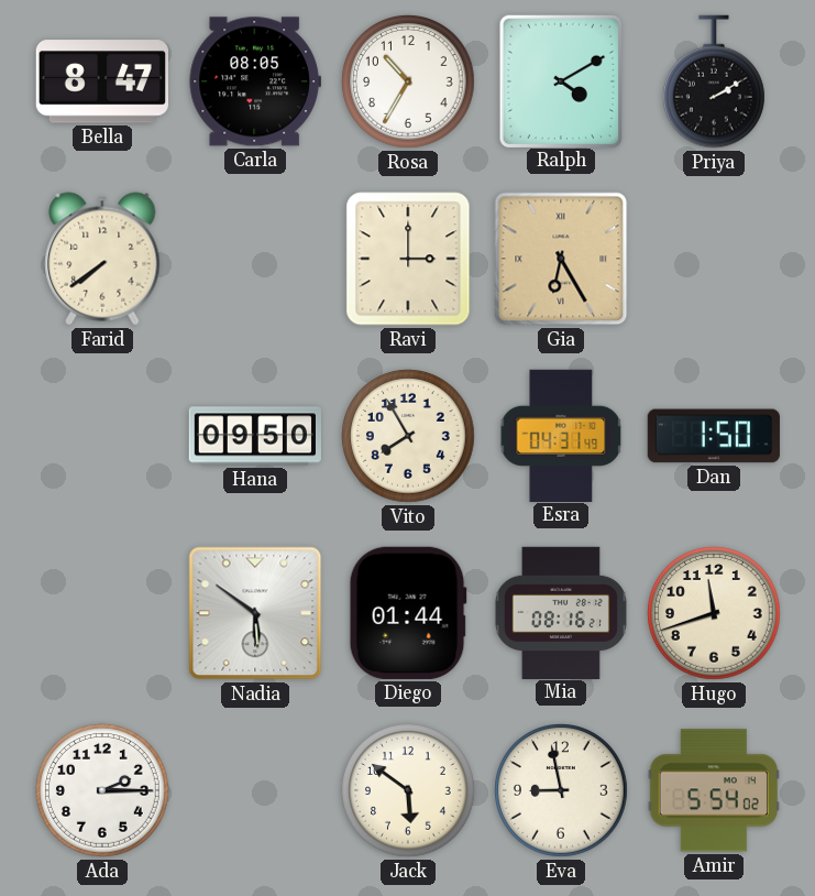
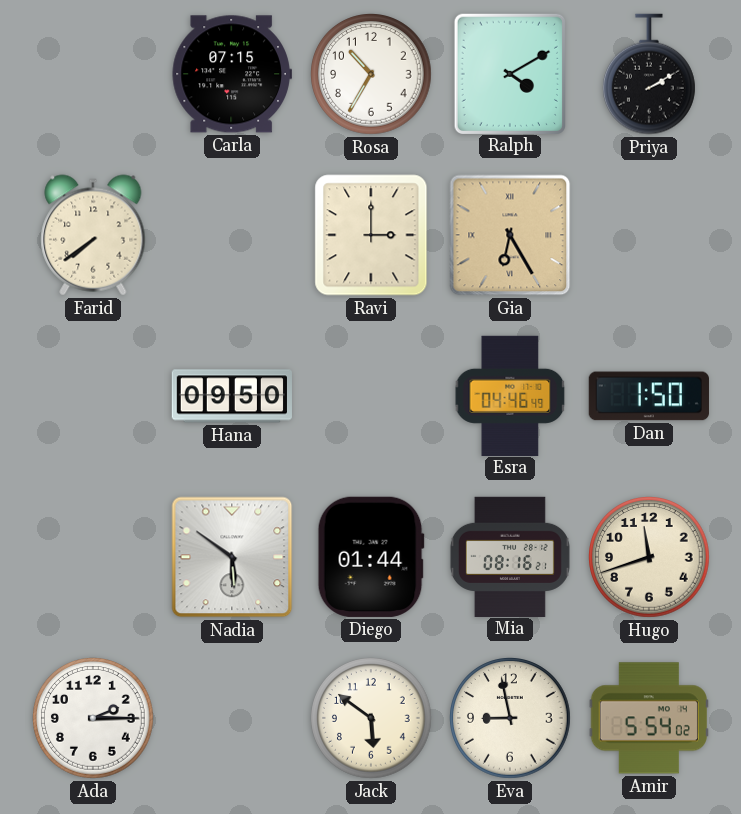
Bella: 8:47 -> none
Carla: 08:05 -> 07:15
Vito: 7:55 -> none
Esra: 04:31 -> 04:46
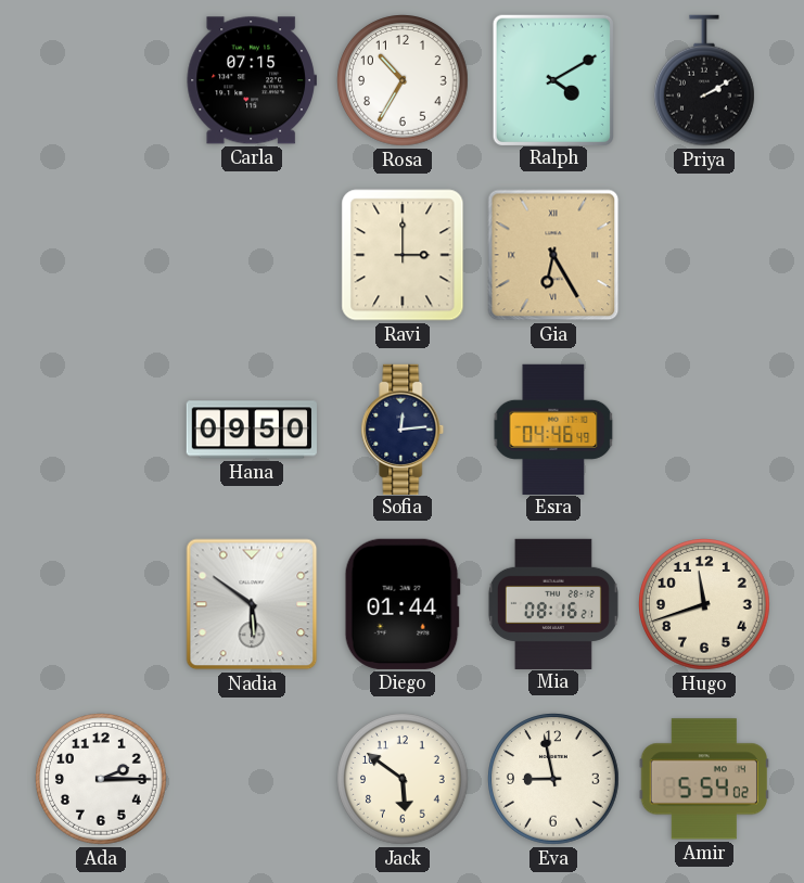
Farid: 7:39 -> none
Sofia: none -> 12:14
Dan: 1:50 -> none
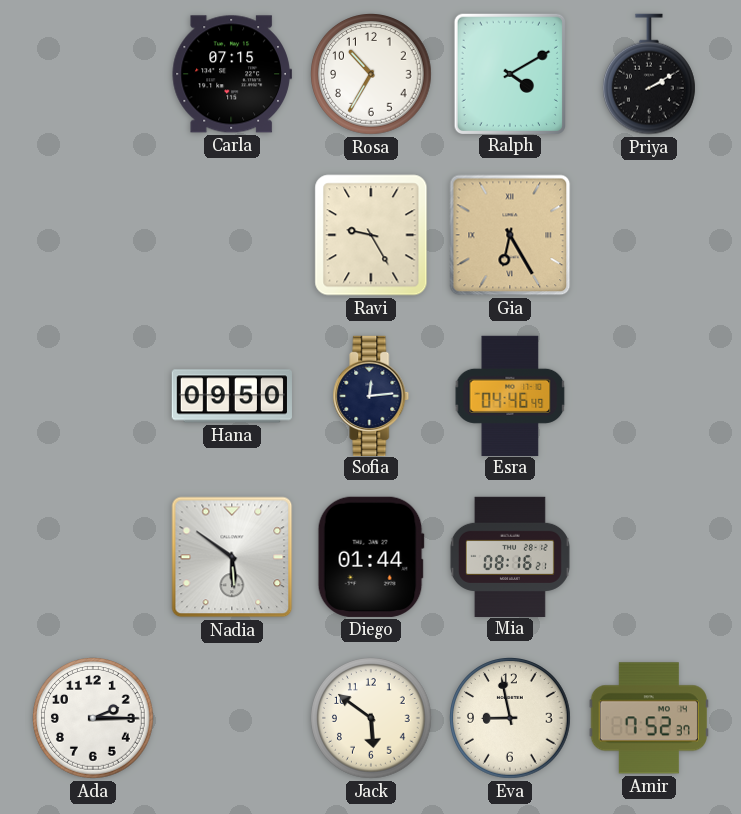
Ravi: 3:00 -> 9:25
Hugo: 11:42 -> none
Amir: 5:54 -> 7:52
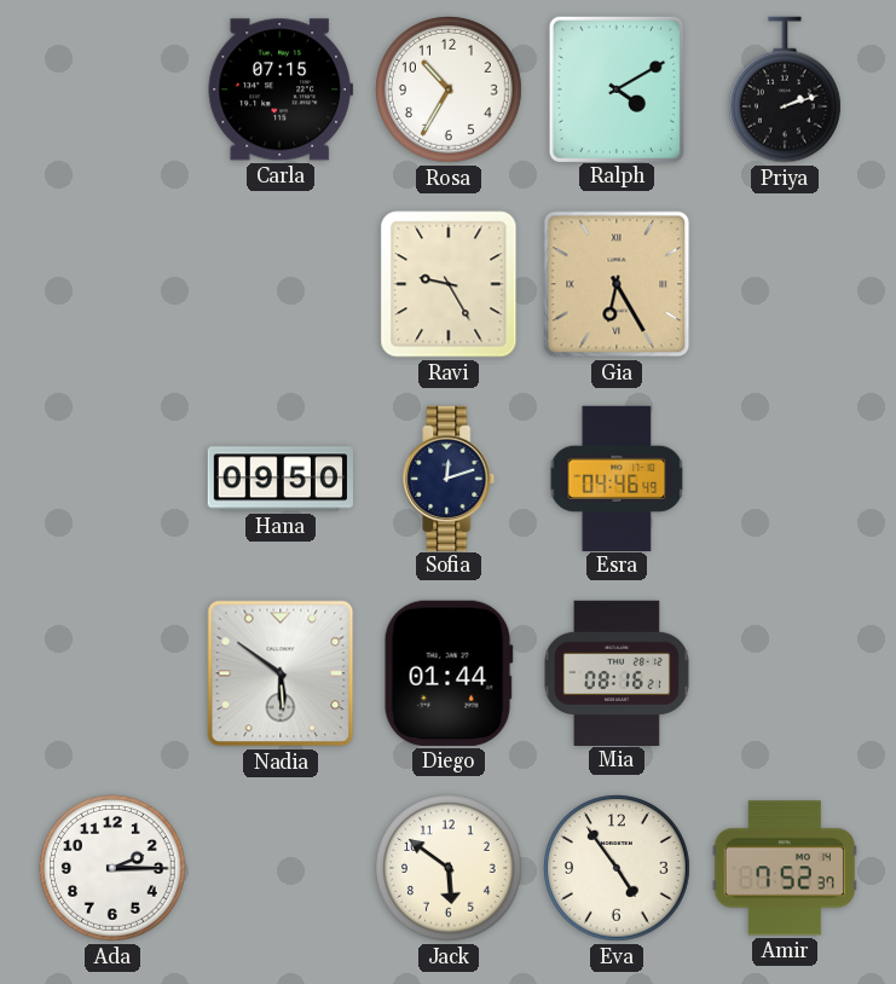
Priya: 2:10 -> 2:12
Sofia: 12:14 -> 12:12
Eva: 8:58 -> 4:54
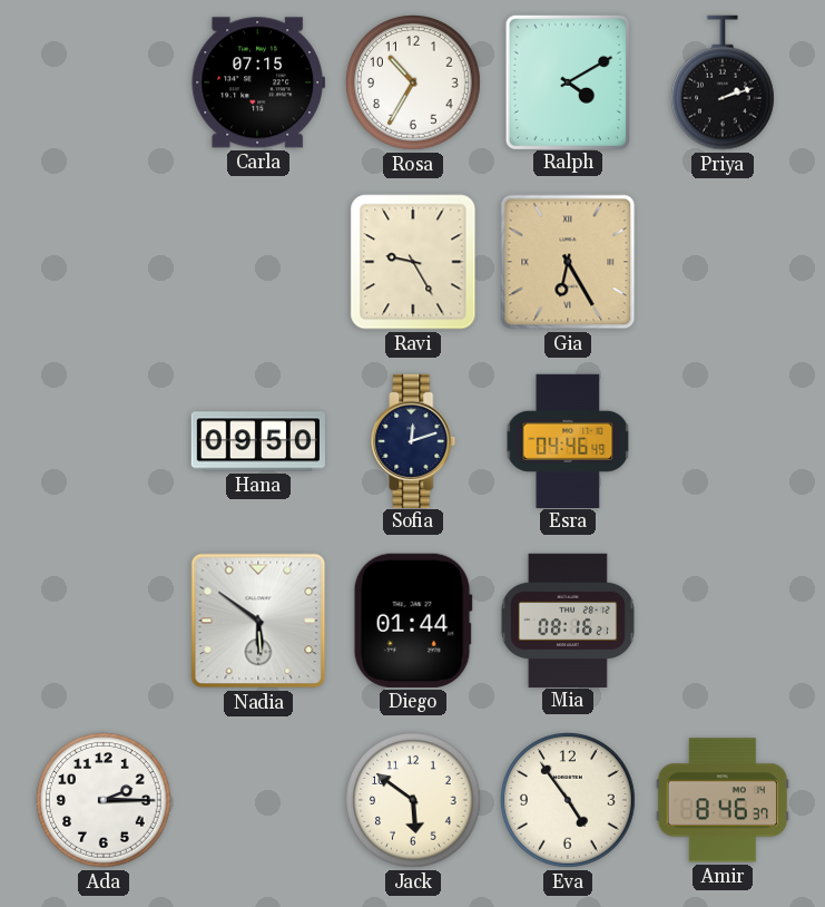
Amir: 7:52 -> 8:46
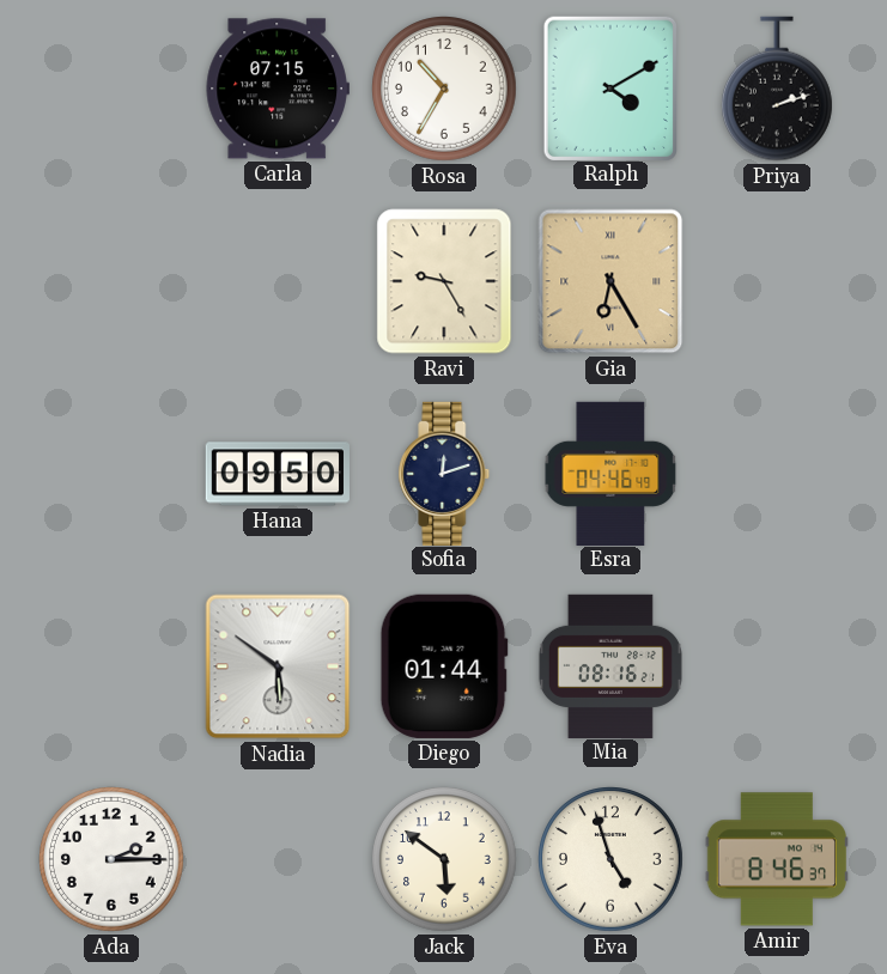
Eva: 4:54 -> 4:57
